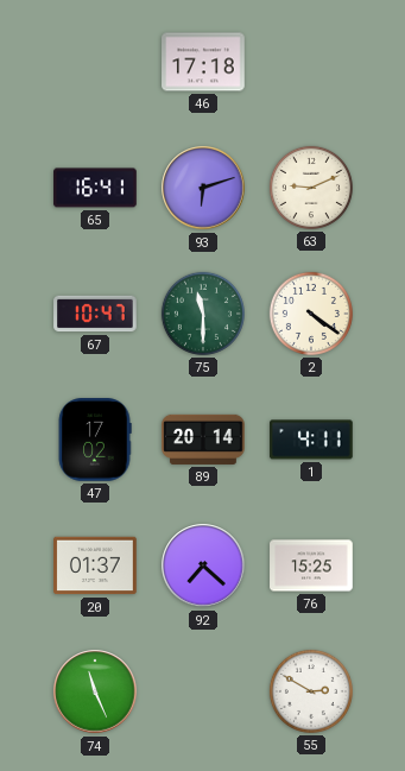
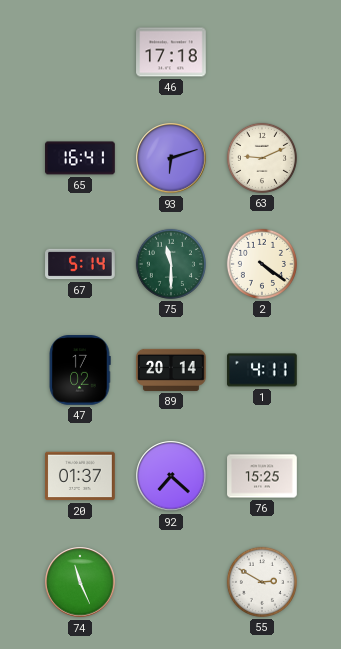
67: 10:47 -> 5:14
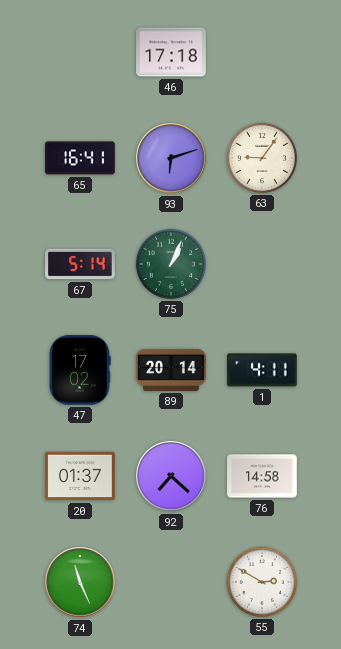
63: 9:11 -> 9:06
75: 11:30 -> 1:04
2: 4:21 -> none
76: 15:25 -> 14:58
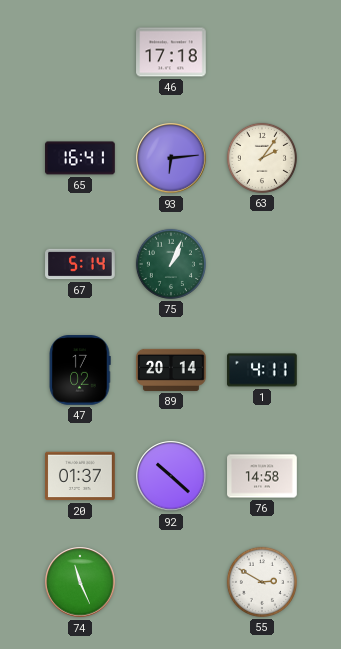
93: 6:12 -> 6:14
63: 9:06 -> 2:06
92: 7:22 -> 10:22
